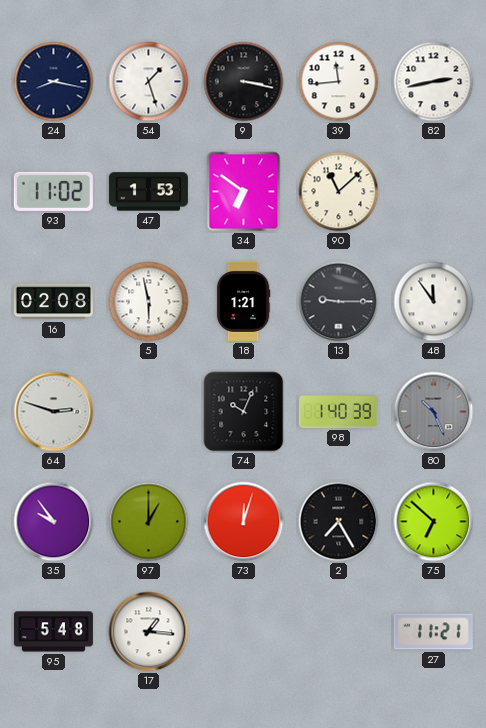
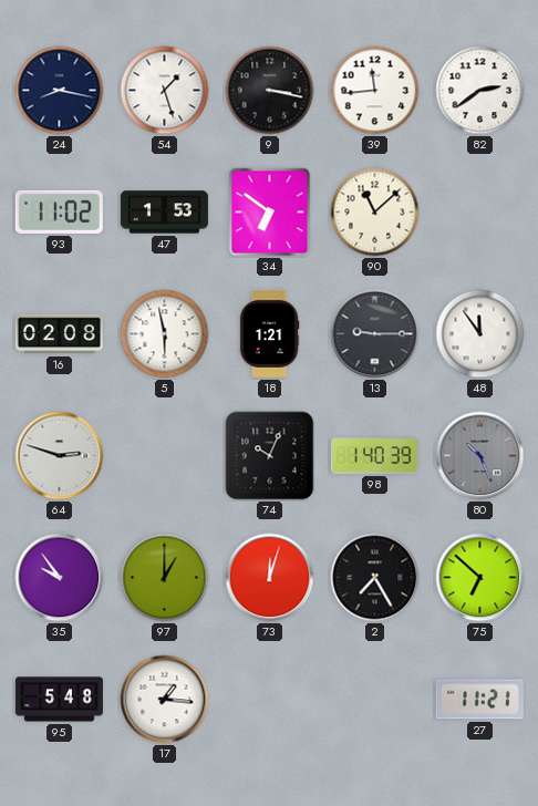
82: 2:43 -> 2:39
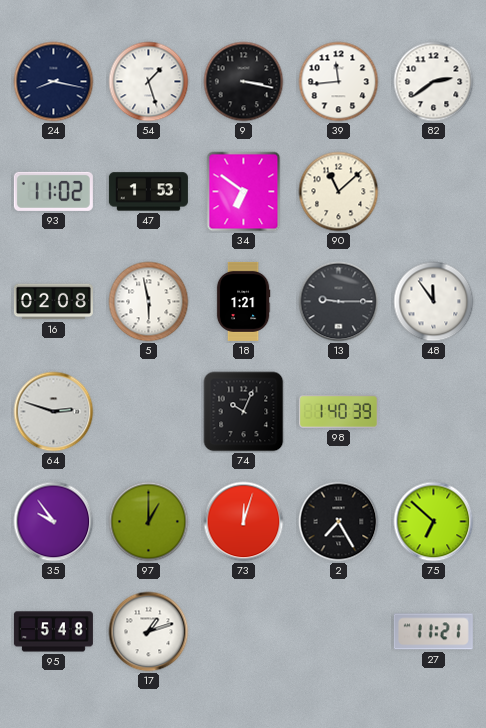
80: 10:26 -> none
17: 1:16 -> 1:12
